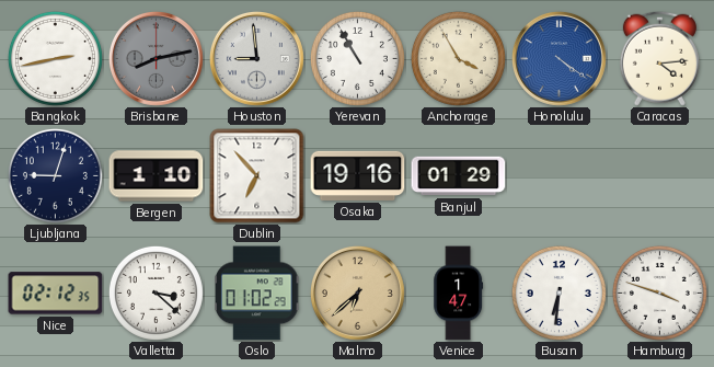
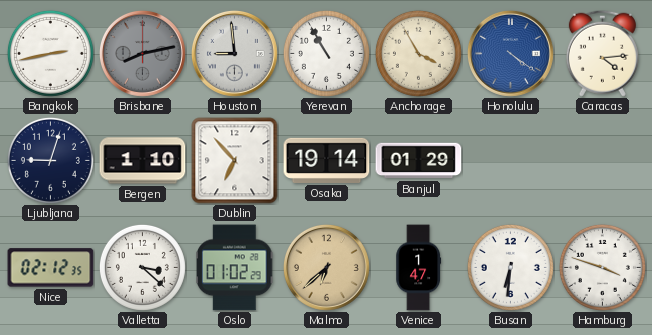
Osaka: 19:16 -> 19:14
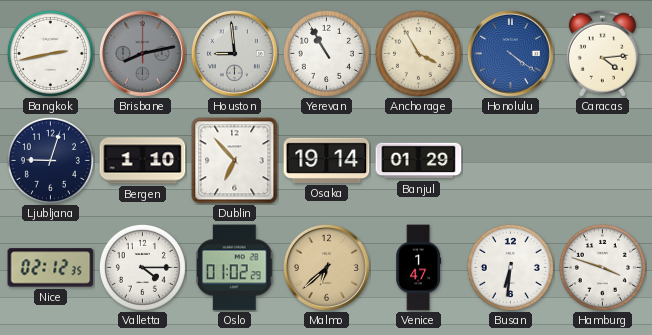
Valletta: 3:22 -> 4:15
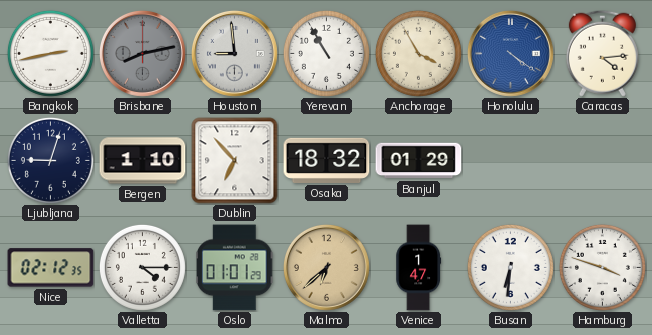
Osaka: 19:14 -> 18:32
Oslo: 01:02 -> 01:01
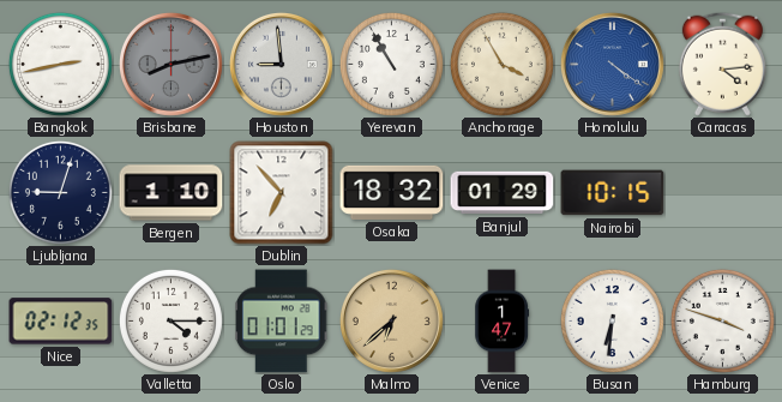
Nairobi: none -> 10:15
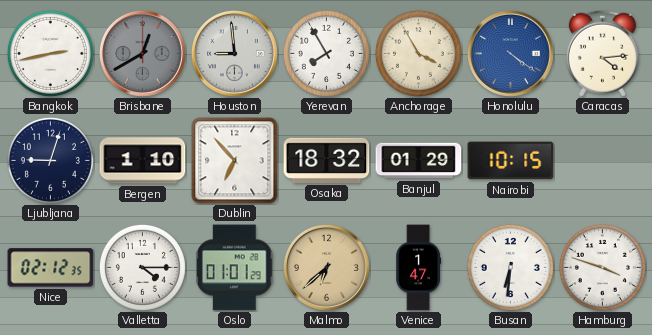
Brisbane: 8:13 -> 12:40
Yerevan: 10:55 -> 7:55
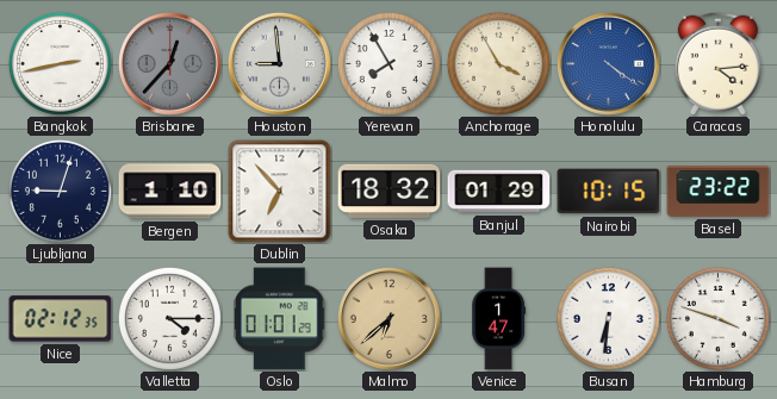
Brisbane: 12:40 -> 12:37
Basel: none -> 23:22
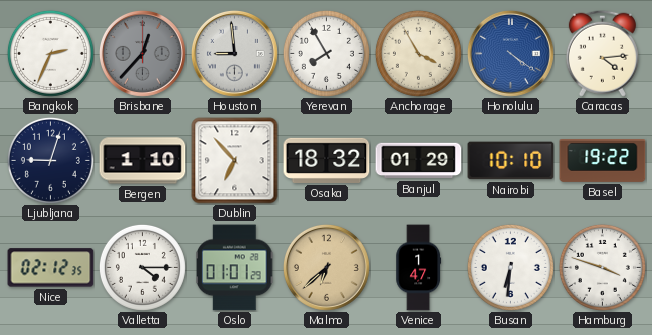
Bangkok: 2:43 -> 2:34
Nairobi: 10:15 -> 10:10
Basel: 23:22 -> 19:22
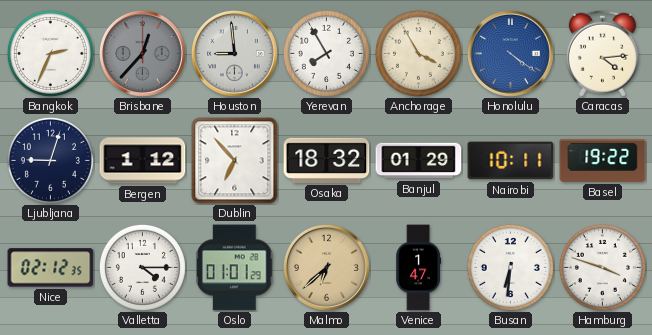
Bergen: 1:10 -> 1:12
Nairobi: 10:10 -> 10:11
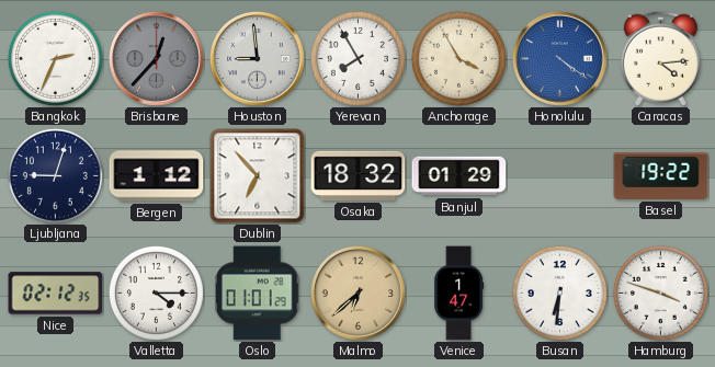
Nairobi: 10:11 -> none
